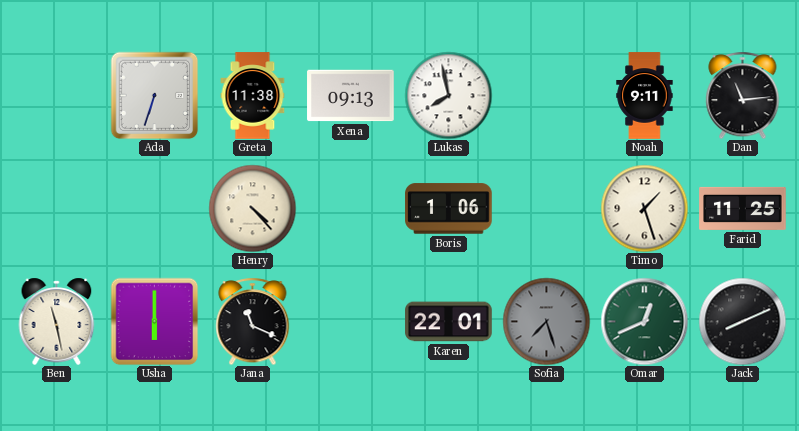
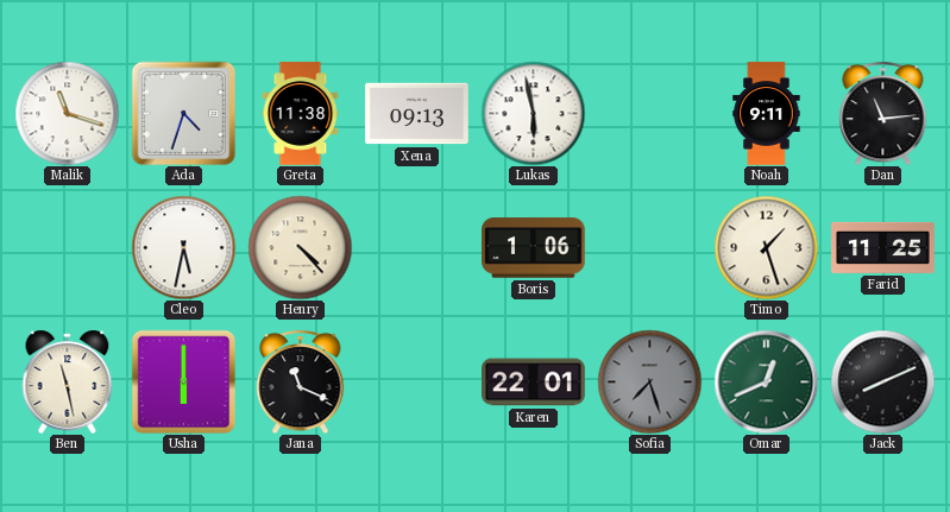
Malik: none -> 11:18
Ada: 6:33 -> 4:33
Lukas: 7:58 -> 5:58
Cleo: none -> 5:32
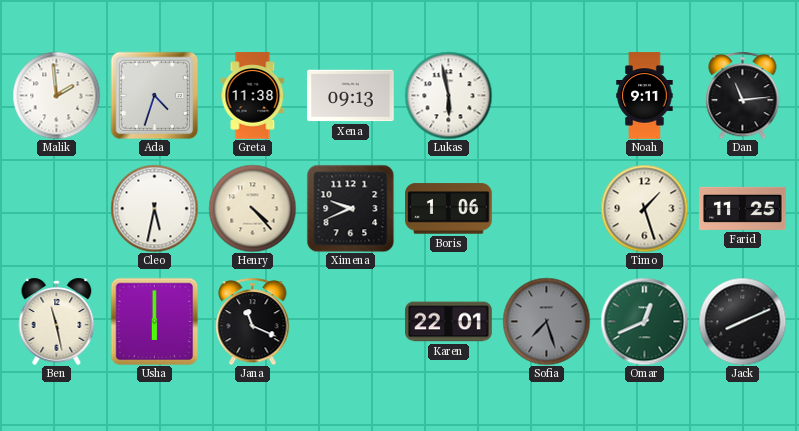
Malik: 11:18 -> 1:59
Ximena: none -> 9:41
